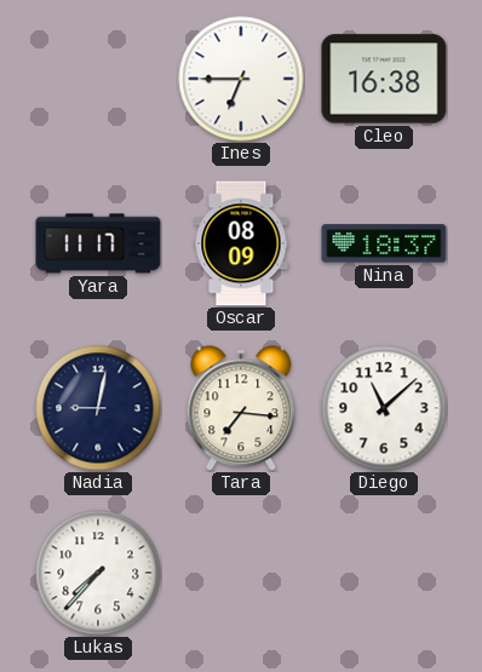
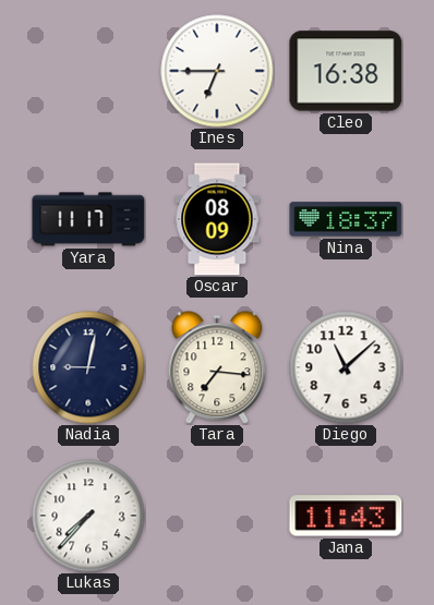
Jana: none -> 11:43
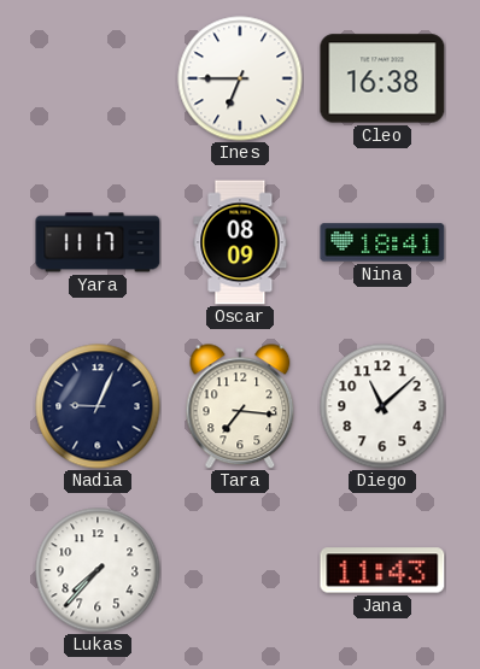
Nina: 18:37 -> 18:41
Nadia: 9:02 -> 9:04
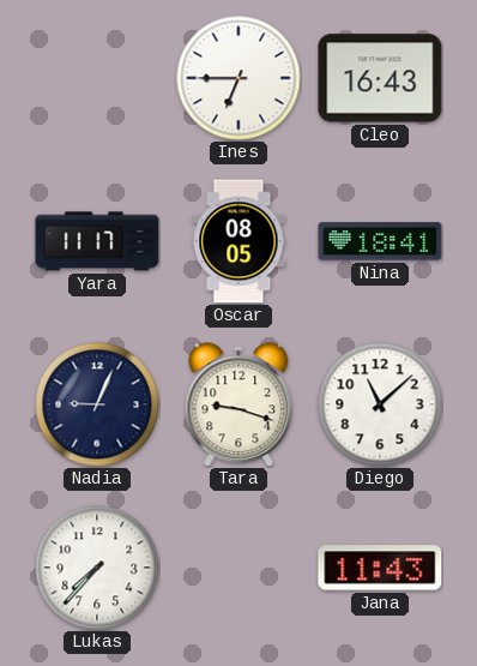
Cleo: 16:38 -> 16:43
Oscar: 08:09 -> 08:05
Tara: 7:16 -> 9:18
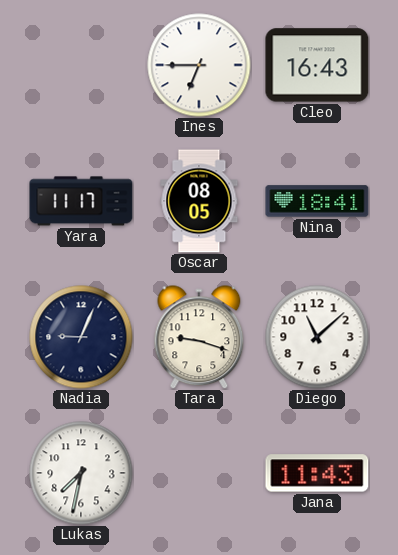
Lukas: 7:37 -> 7:32
